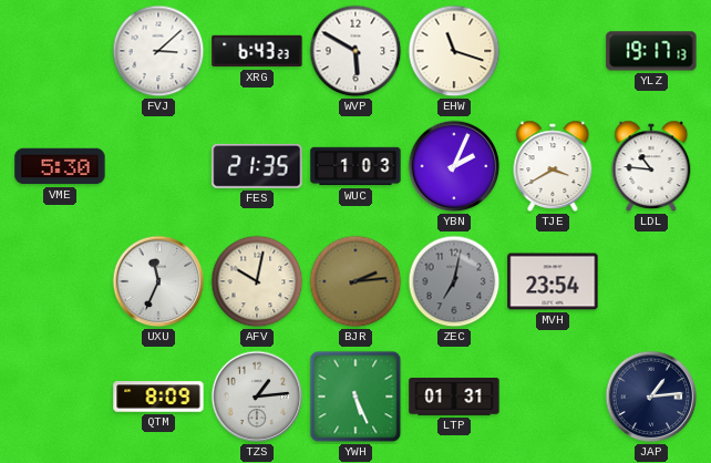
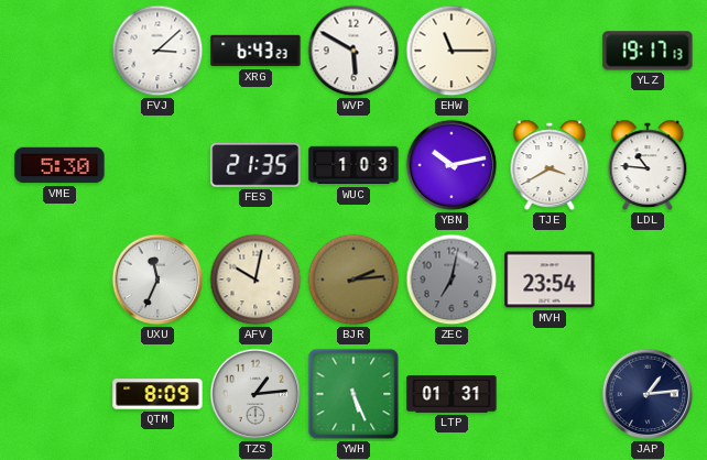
EHW: 11:18 -> 11:15
YBN: 2:04 -> 10:13
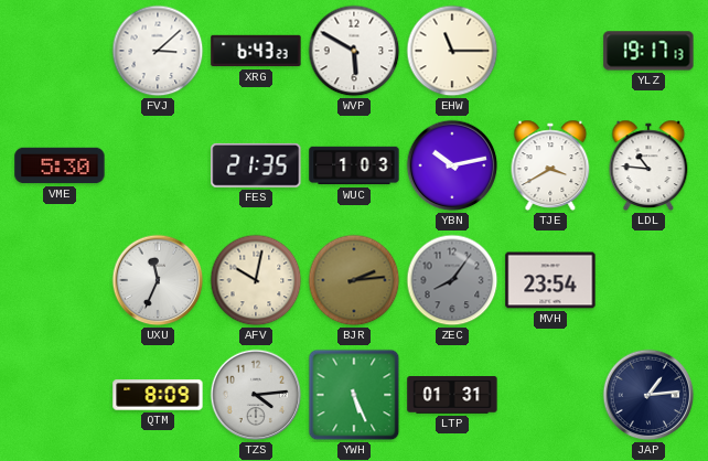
ZEC: 7:02 -> 8:06
TZS: 1:14 -> 4:14
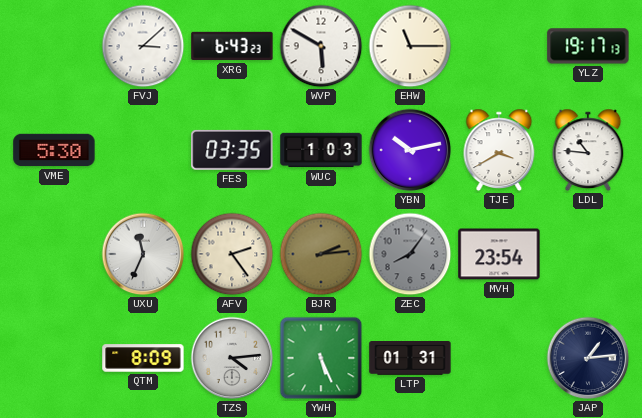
FES: 21:35 -> 03:35
AFV: 10:02 -> 2:24
